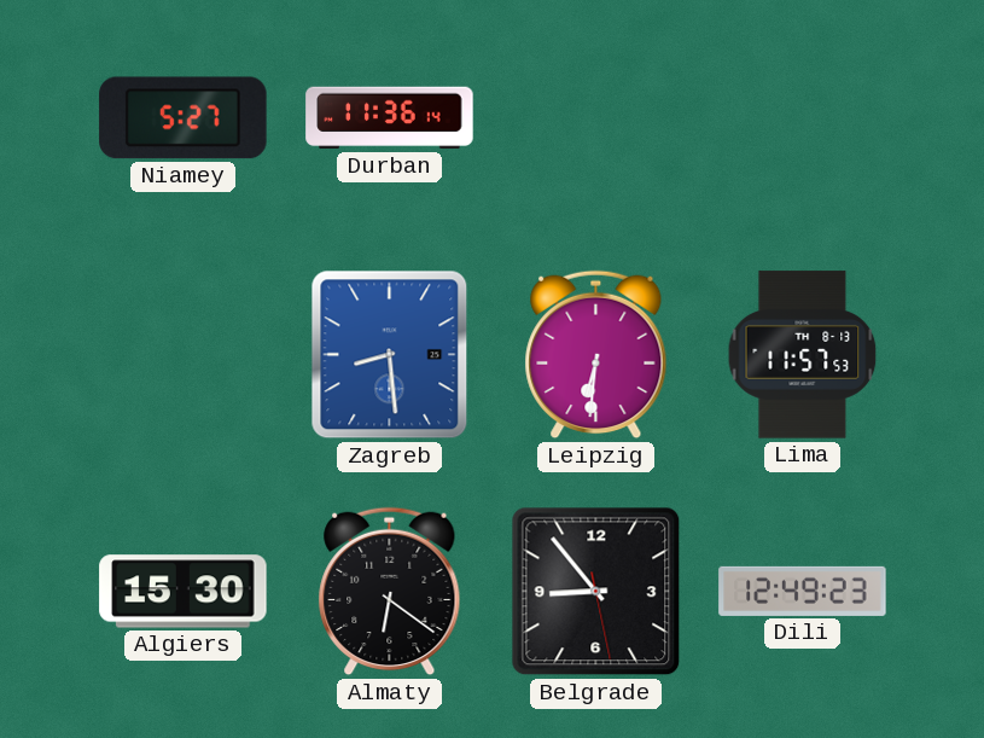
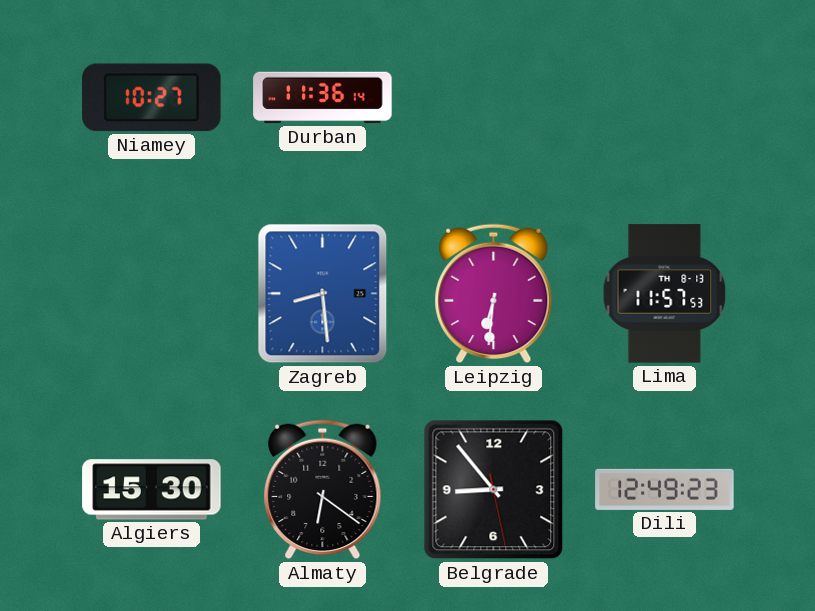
Niamey: 5:27 -> 10:27
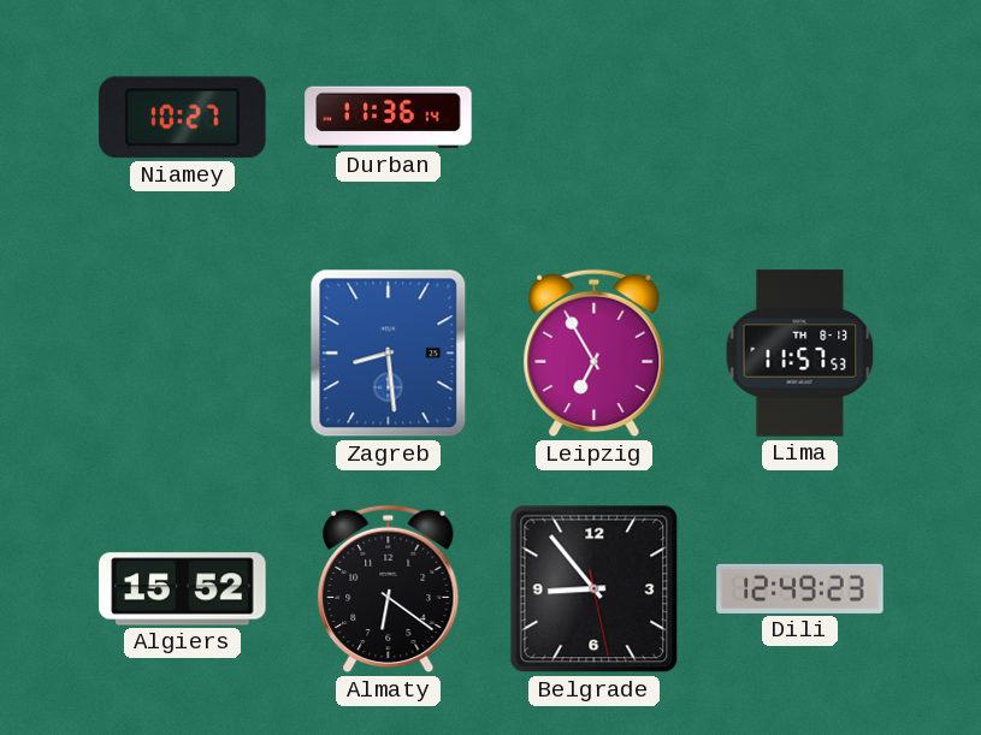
Leipzig: 6:31 -> 6:55
Algiers: 15:30 -> 15:52
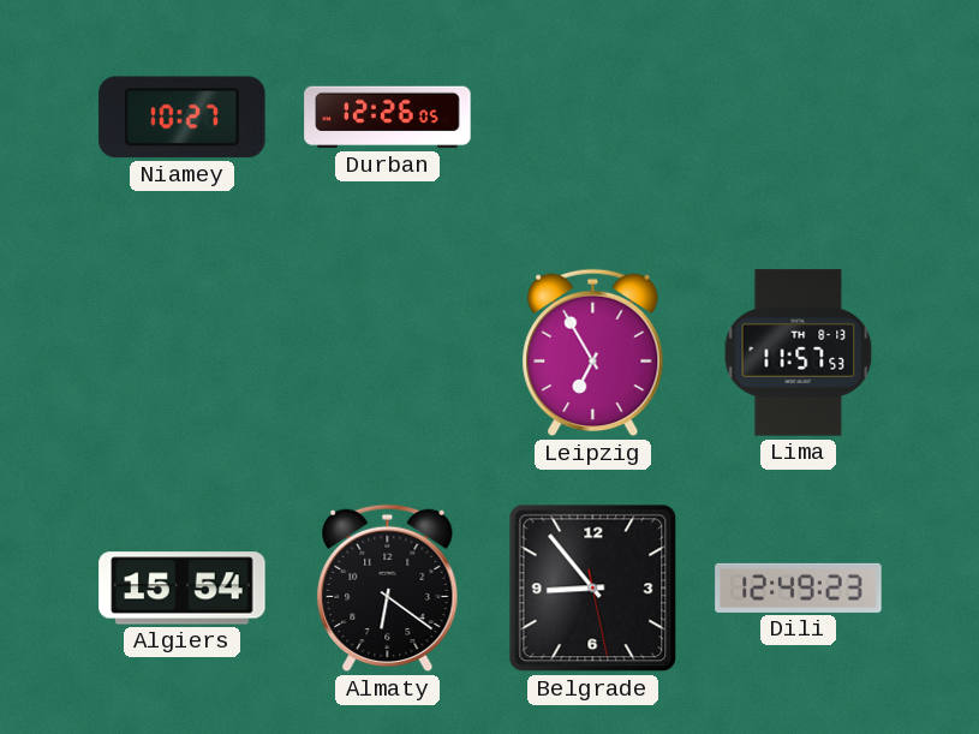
Durban: 11:36 -> 12:26
Zagreb: 8:29 -> none
Algiers: 15:52 -> 15:54
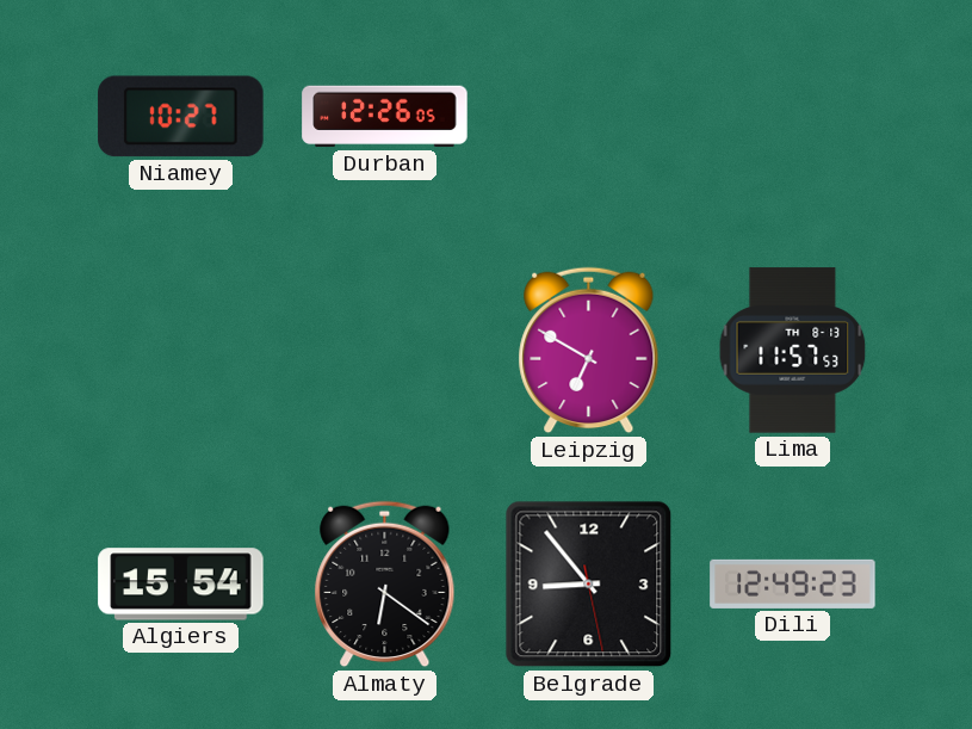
Leipzig: 6:55 -> 6:50
